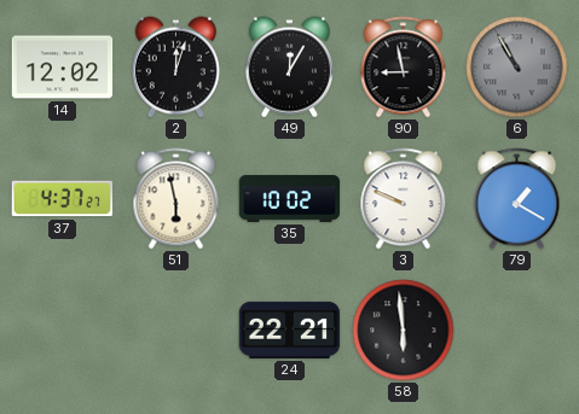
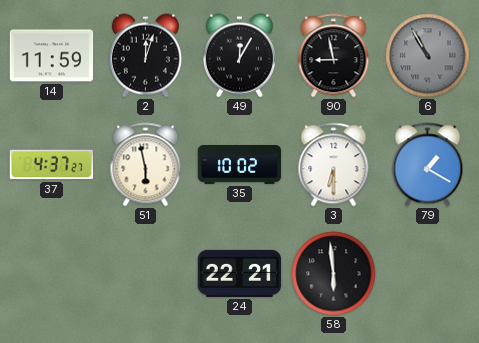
14: 12:02 -> 11:59
3: 9:49 -> 6:30
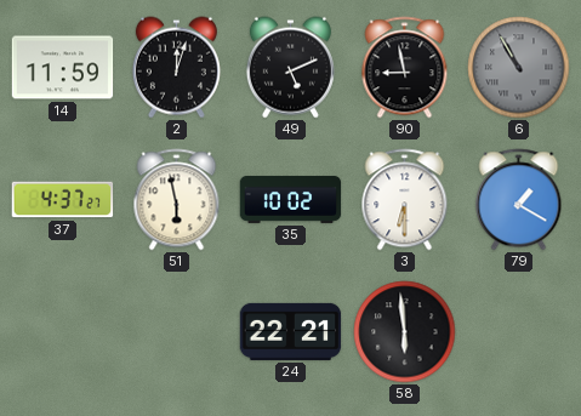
49: 12:05 -> 5:11
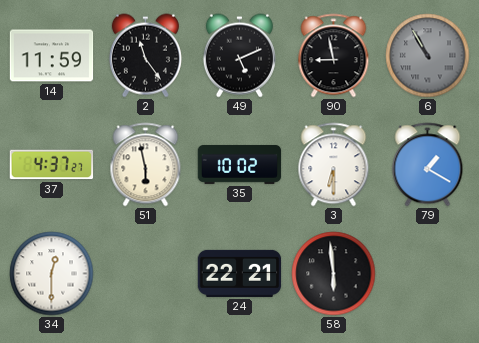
2: 12:03 -> 11:24
34: none -> 12:30
